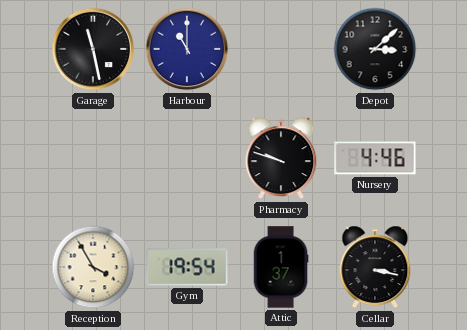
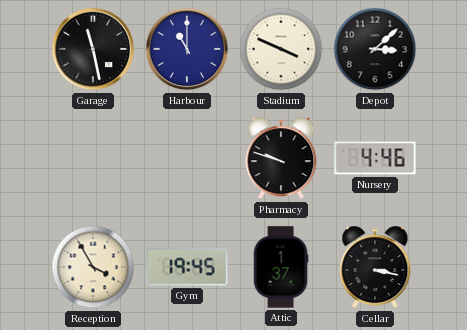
Stadium: none -> 3:49
Gym: 19:54 -> 19:45
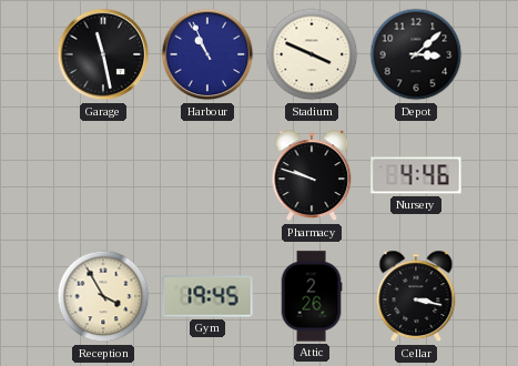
Harbour: 11:00 -> 10:56
Attic: 1:37 -> 2:26
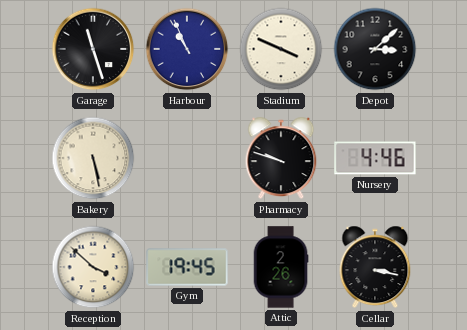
Garage: 11:28 -> 11:27
Bakery: none -> 5:28
Reception: 3:55 -> 3:52
